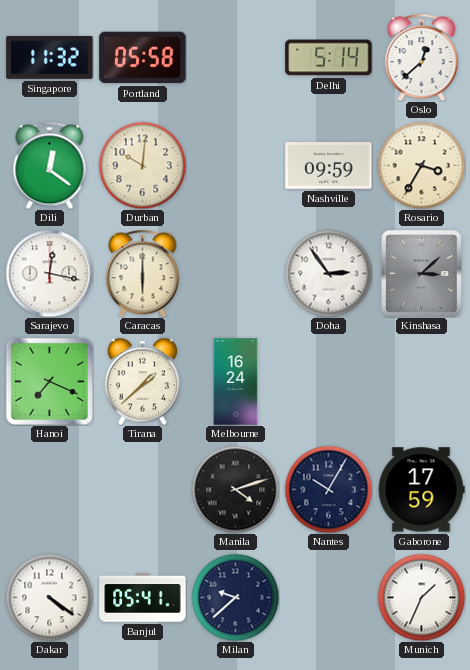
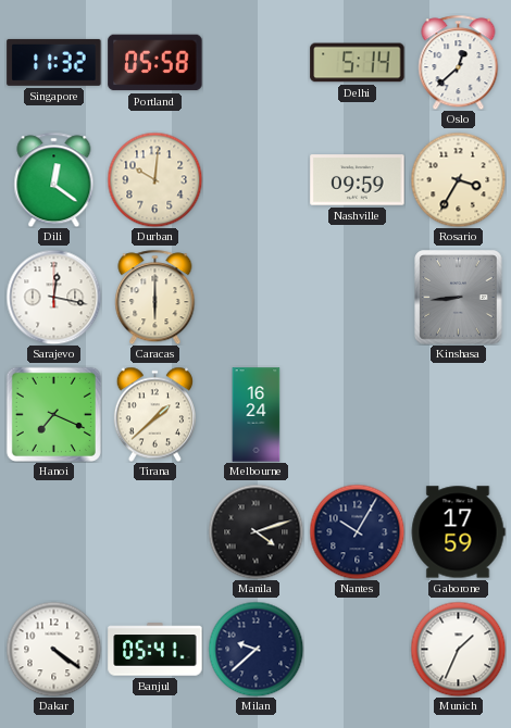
Doha: 2:54 -> none
Kinshasa: 3:08 -> 8:44
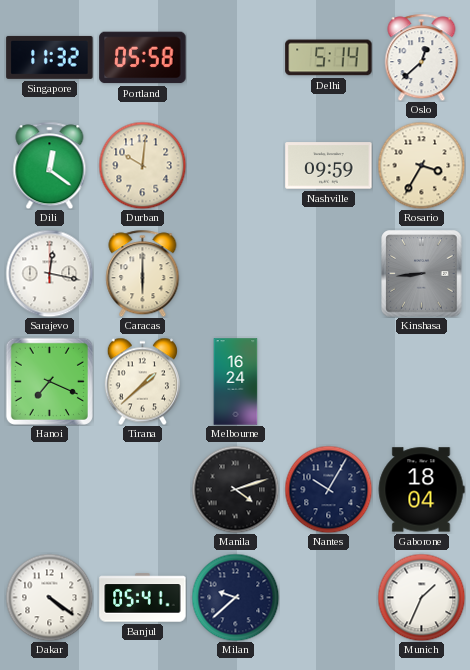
Gaborone: 17:59 -> 18:04
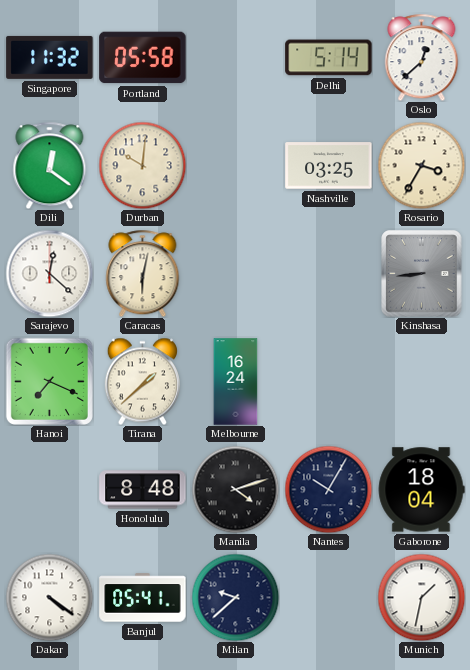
Nashville: 09:59 -> 03:25
Sarajevo: 12:17 -> 12:22
Caracas: 6:00 -> 6:02
Honolulu: none -> 8:48
Munich: 1:34 -> 1:32
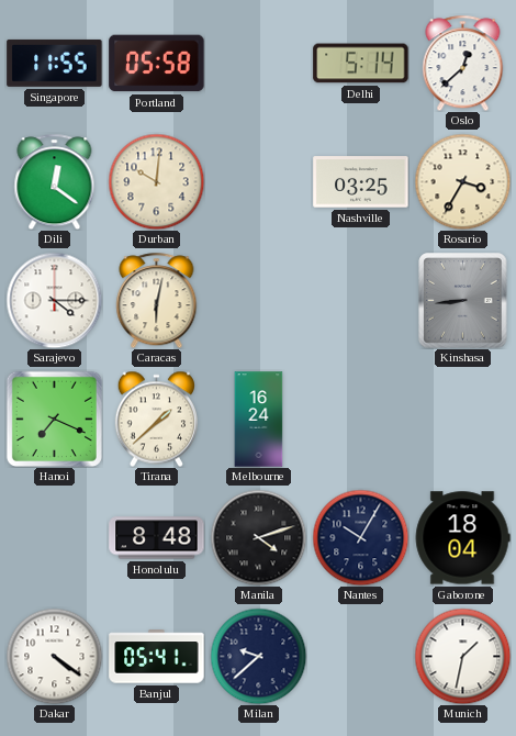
Singapore: 11:32 -> 11:55
Sarajevo: 12:22 -> 4:15
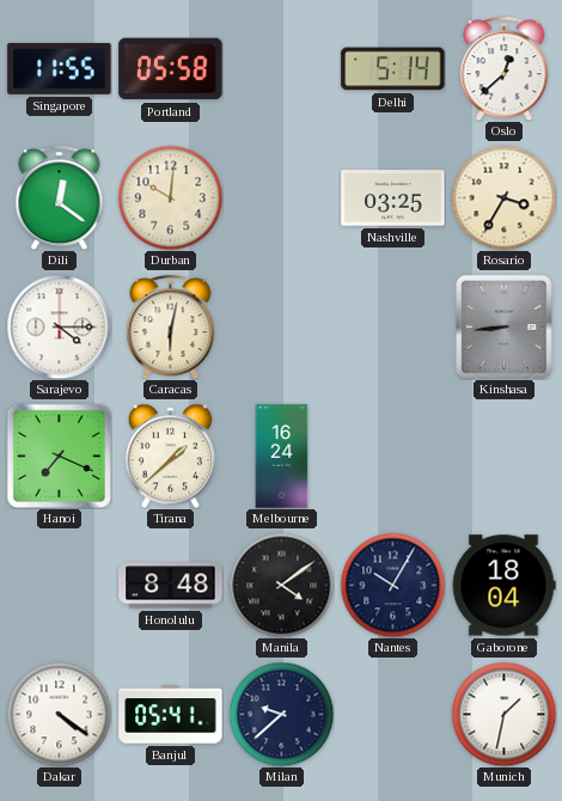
Manila: 4:12 -> 4:09
